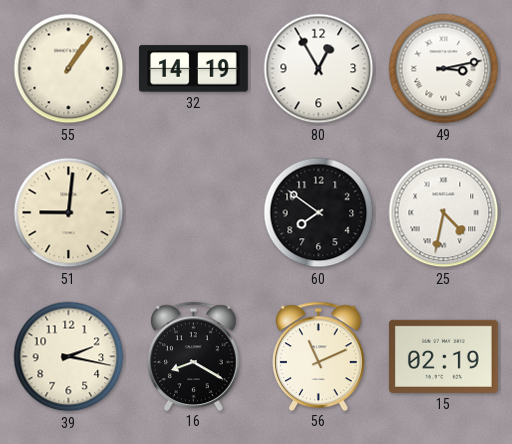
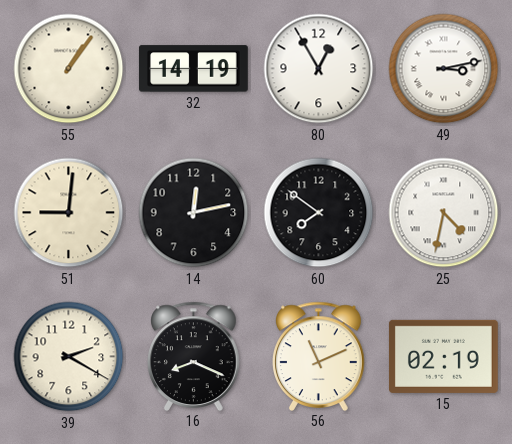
14: none -> 12:13
39: 2:17 -> 2:20
16: 8:20 -> 8:19
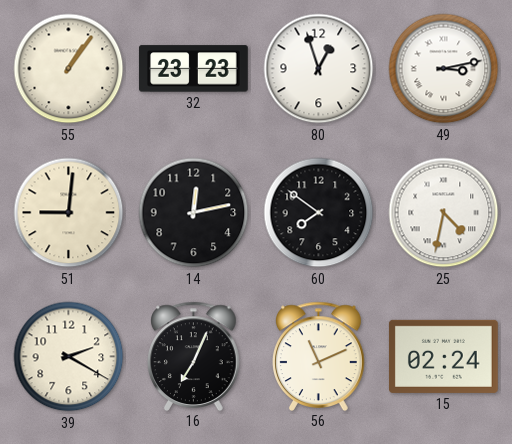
32: 14:19 -> 23:23
80: 12:55 -> 12:57
16: 8:19 -> 7:04
15: 02:19 -> 02:24
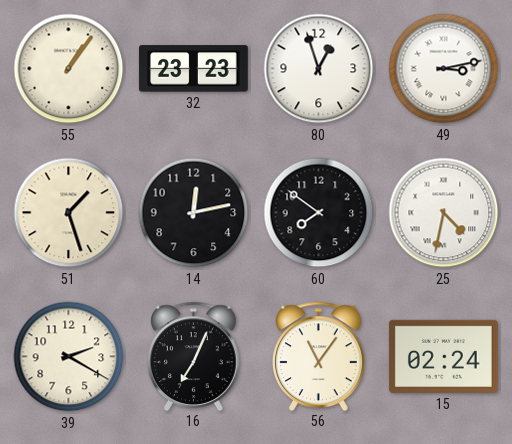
51: 9:01 -> 1:27
56: 11:11 -> 11:06
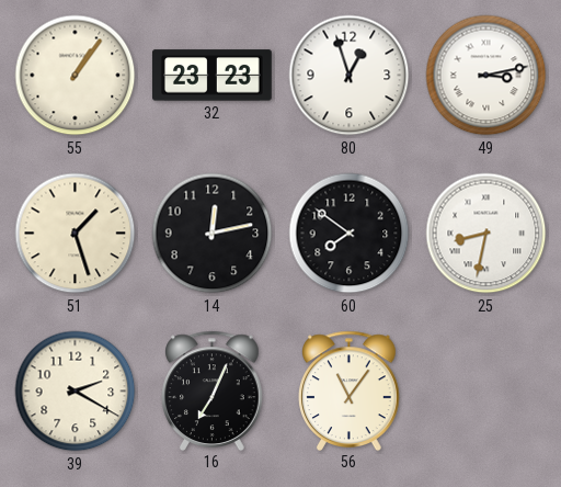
25: 4:32 -> 8:32
15: 02:24 -> none
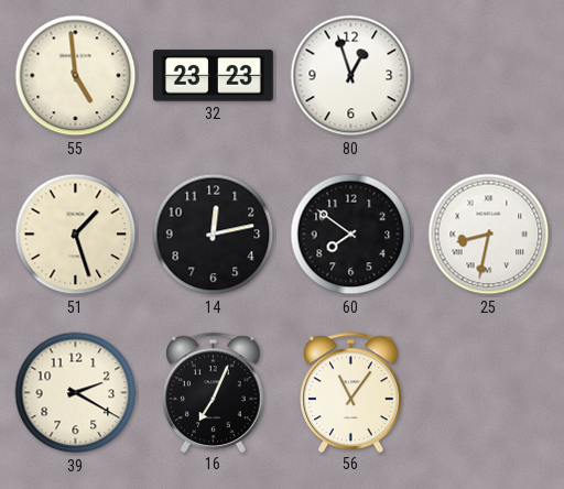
55: 1:06 -> 4:59
49: 3:13 -> none
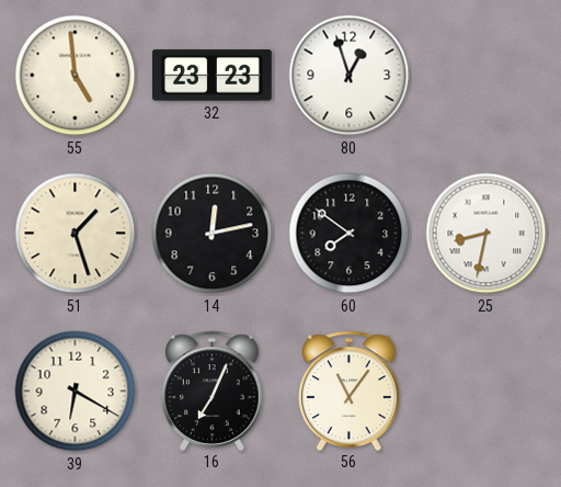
39: 2:20 -> 6:20
